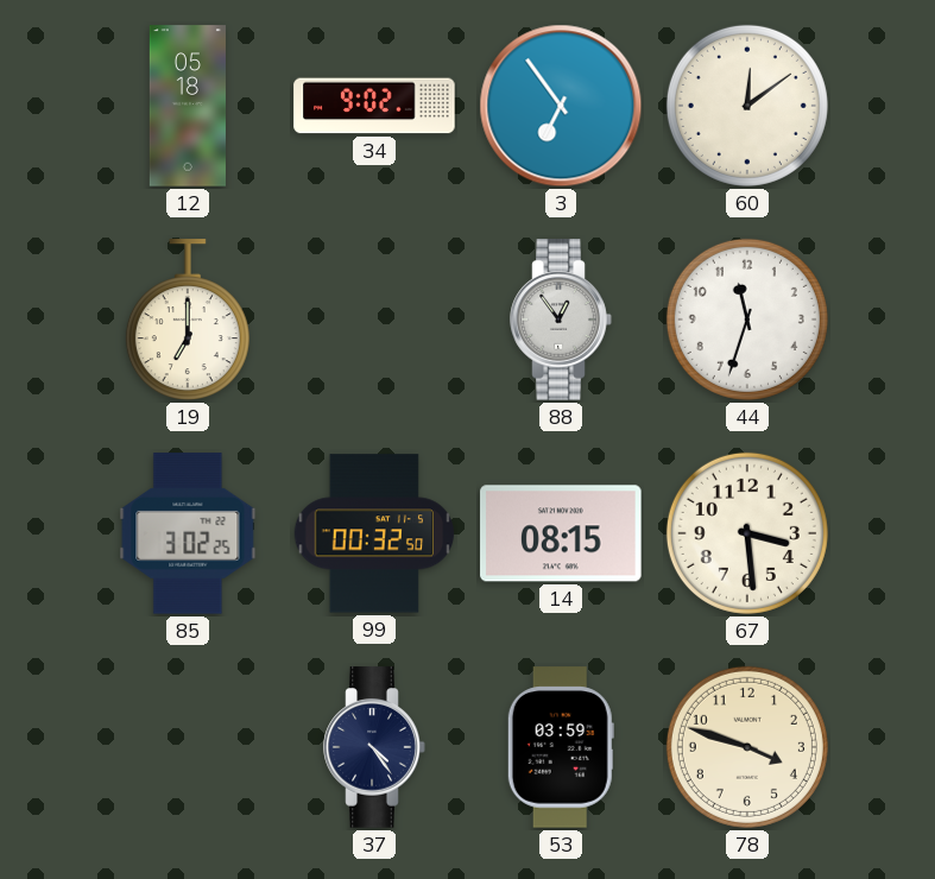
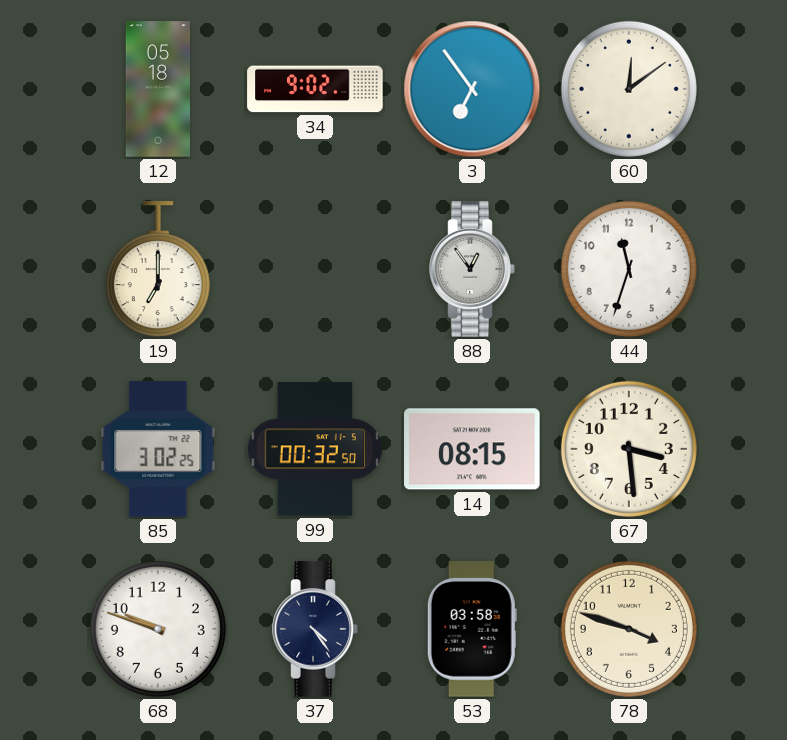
68: none -> 9:48
53: 03:59 -> 03:58
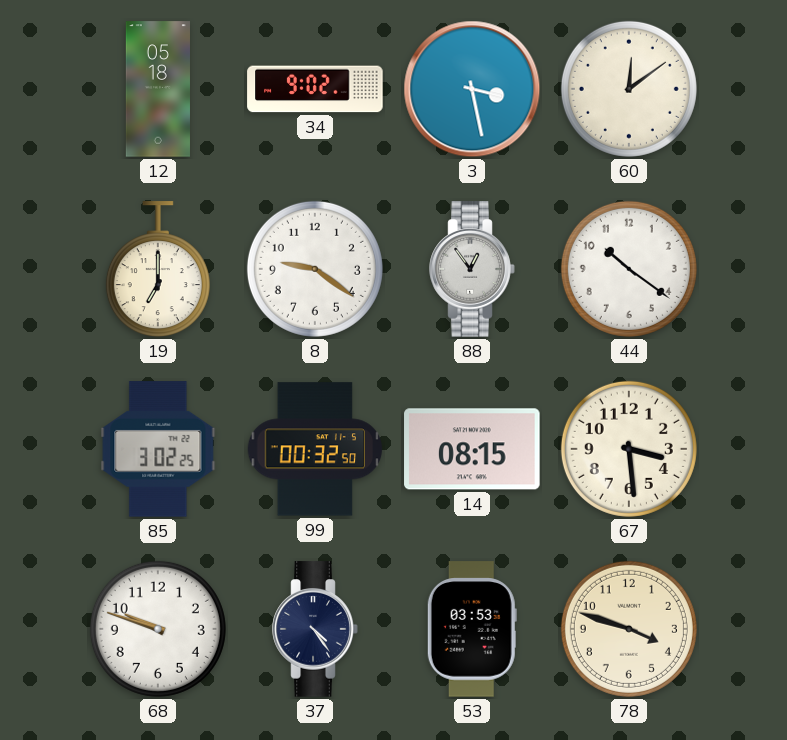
3: 6:54 -> 3:28
8: none -> 9:21
44: 11:33 -> 10:21
53: 03:58 -> 03:53
